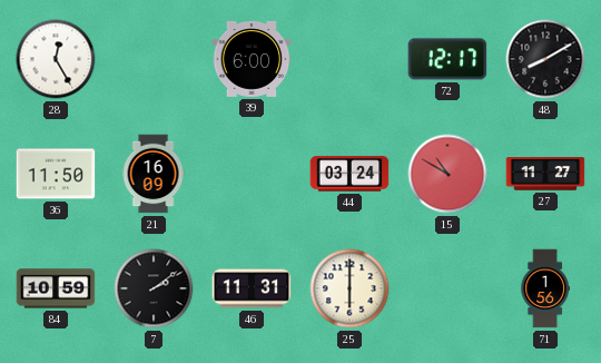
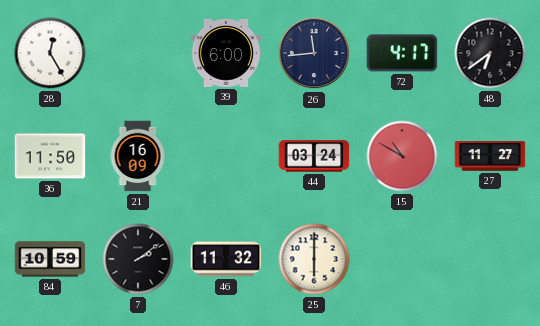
26: none -> 11:44
72: 12:17 -> 4:17
48: 8:10 -> 6:39
46: 11:31 -> 11:32
71: 1:56 -> none
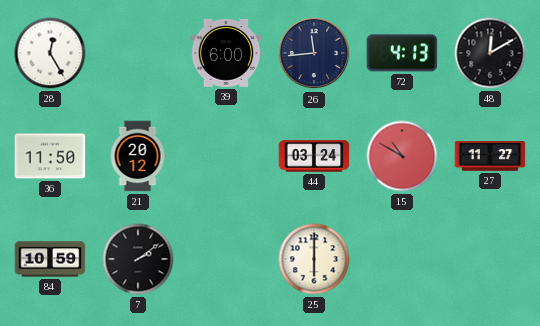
72: 4:17 -> 4:13
48: 6:39 -> 12:10
21: 16:09 -> 20:12
46: 11:32 -> none
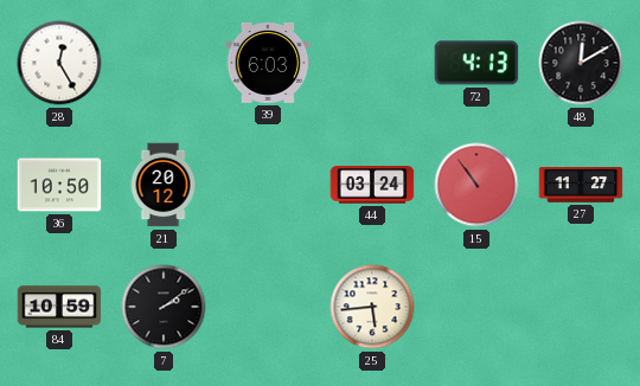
39: 6:00 -> 6:03
26: 11:44 -> none
36: 11:50 -> 10:50
15: 10:50 -> 10:54
25: 6:00 -> 5:44
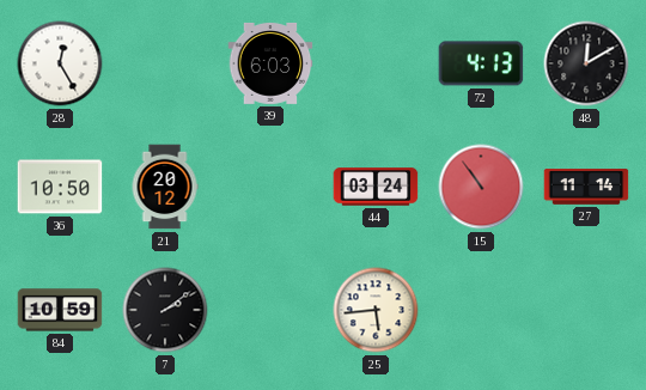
27: 11:27 -> 11:14
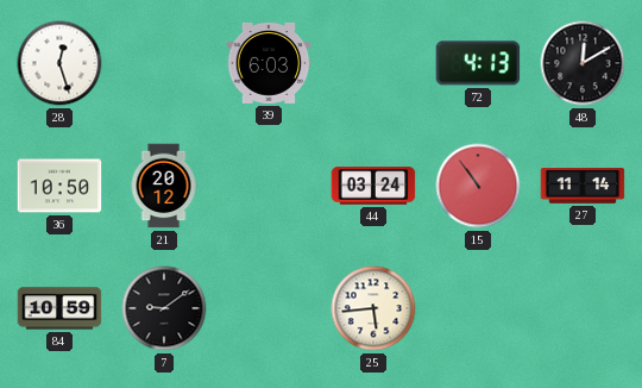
28: 12:25 -> 12:27
7: 2:09 -> 9:09
